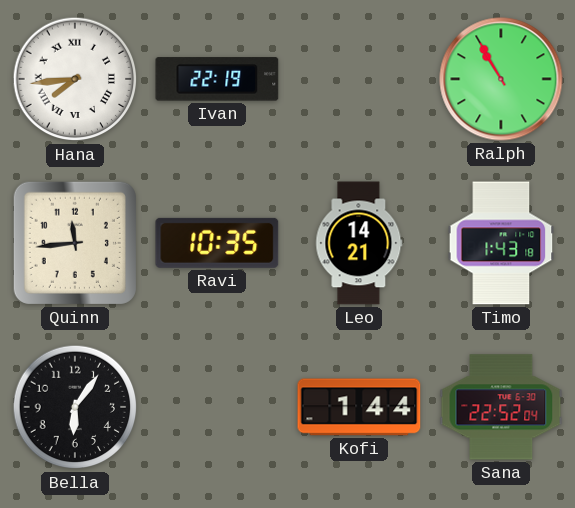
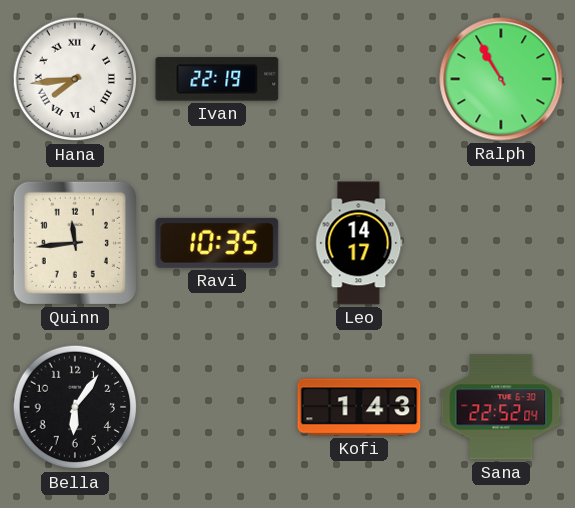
Leo: 14:21 -> 14:17
Timo: 1:43 -> none
Kofi: 1:44 -> 1:43
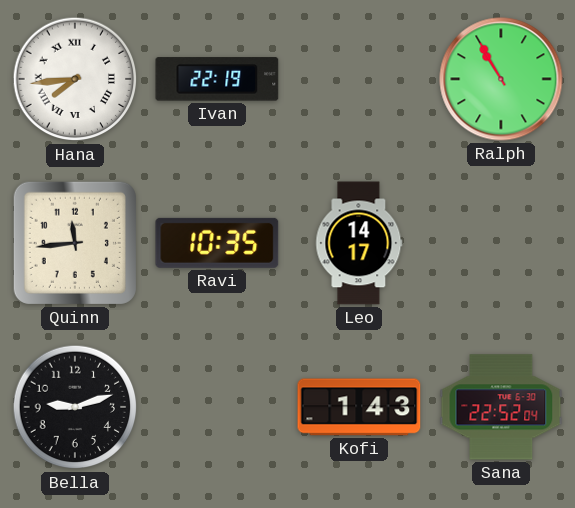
Bella: 6:06 -> 9:12
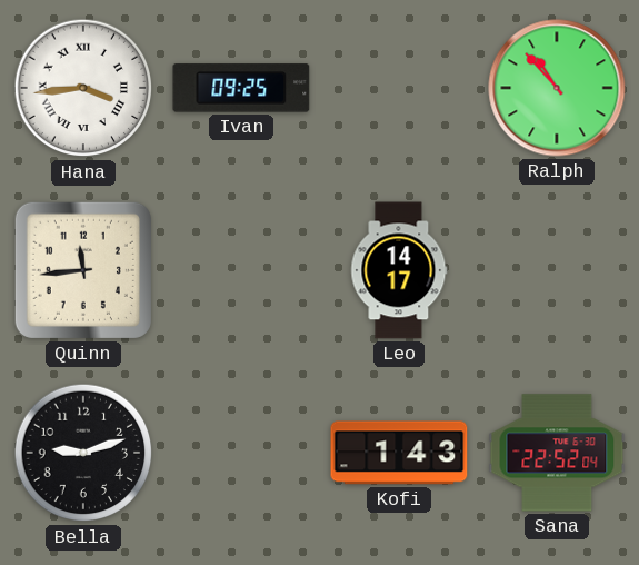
Hana: 7:44 -> 3:44
Ivan: 22:19 -> 09:25
Ralph: 10:55 -> 10:53
Ravi: 10:35 -> none
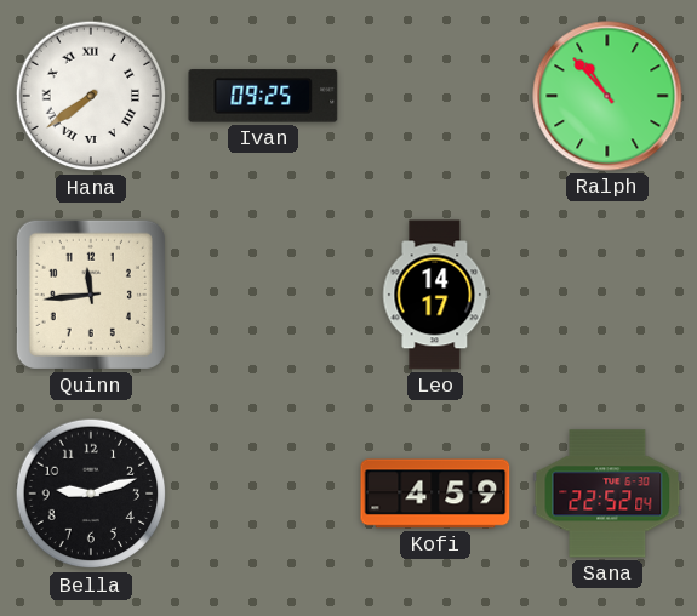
Hana: 3:44 -> 7:39
Kofi: 1:43 -> 4:59
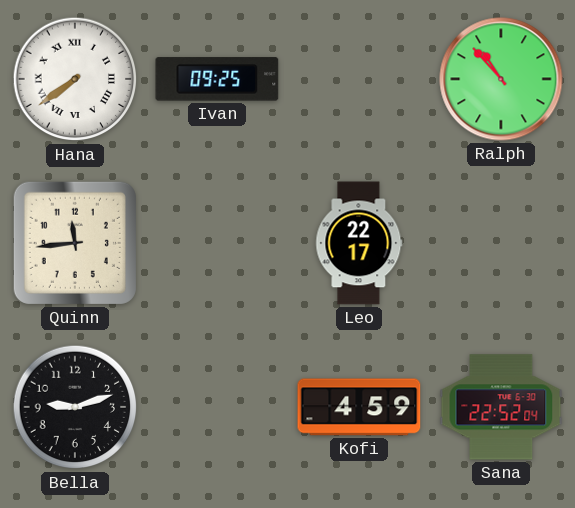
Leo: 14:17 -> 22:17
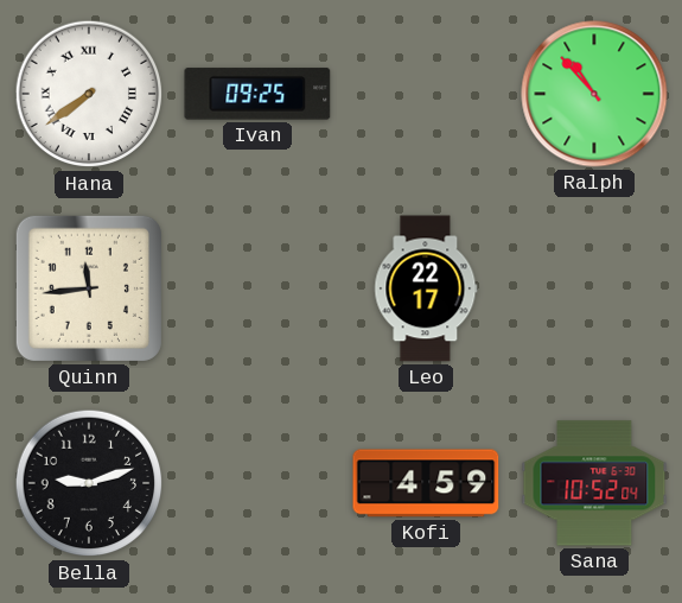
Sana: 22:52 -> 10:52
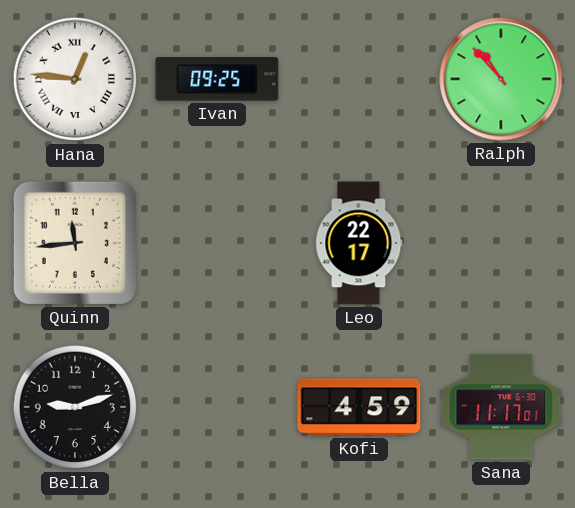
Hana: 7:39 -> 12:46
Sana: 10:52 -> 11:17
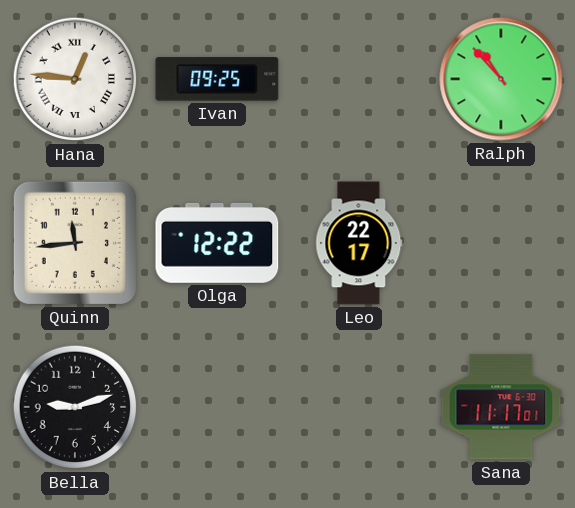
Olga: none -> 12:22
Kofi: 4:59 -> none
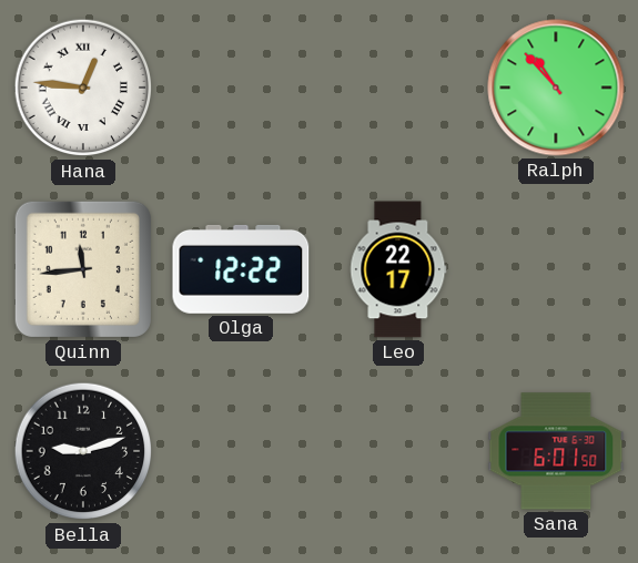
Ivan: 09:25 -> none
Sana: 11:17 -> 6:01
